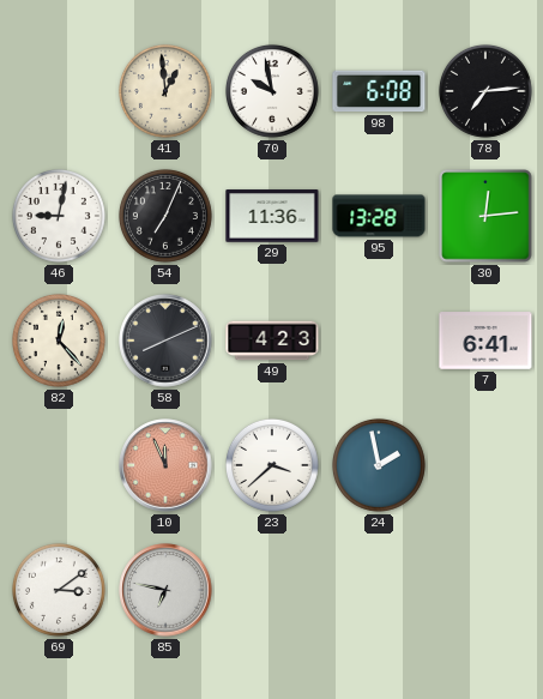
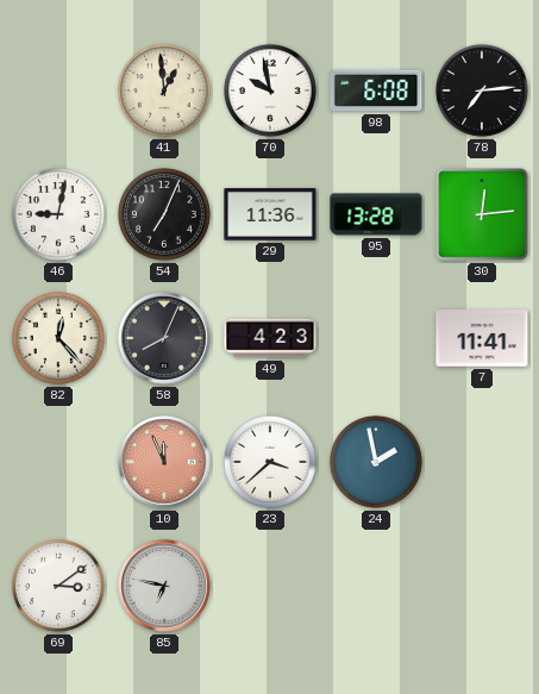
58: 8:11 -> 8:04
7: 6:41 -> 11:41
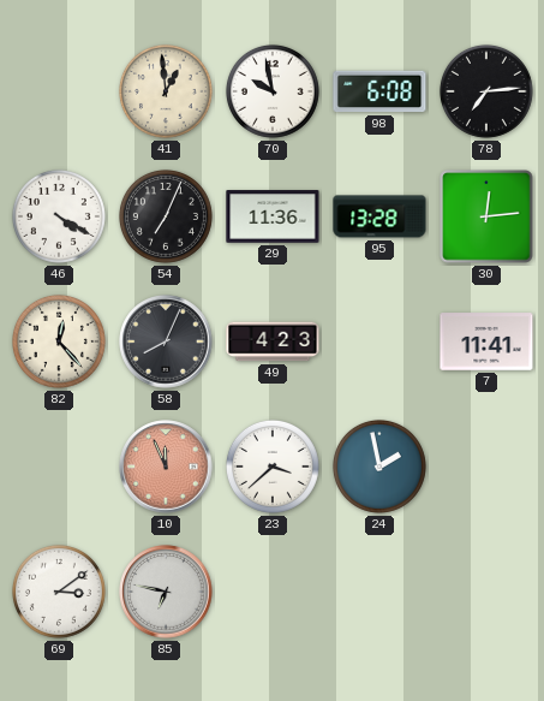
46: 9:02 -> 4:20
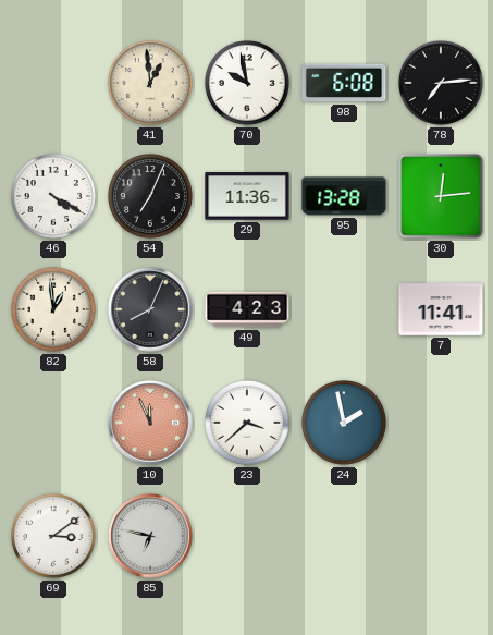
82: 12:23 -> 12:59
